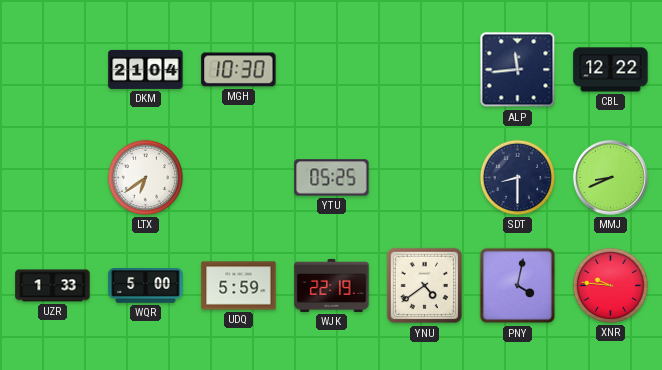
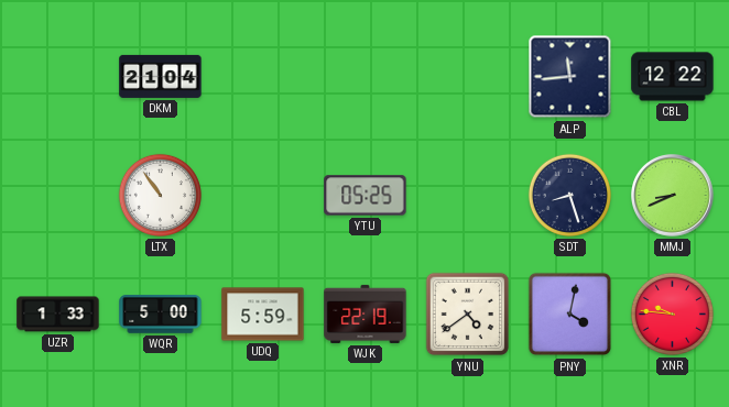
MGH: 10:30 -> none
LTX: 6:39 -> 10:54
SDT: 8:30 -> 8:27
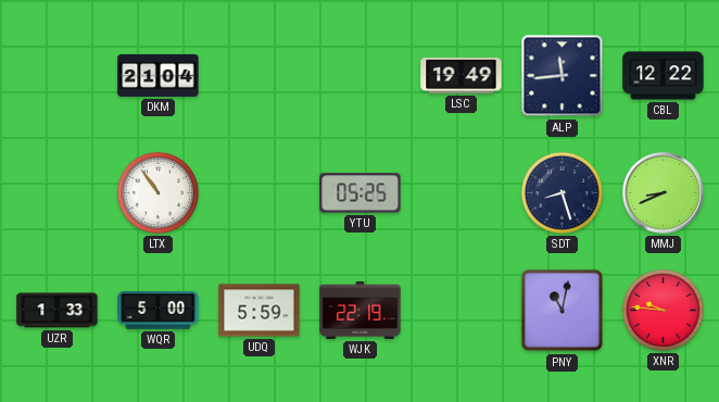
LSC: none -> 19:49
YNU: 4:39 -> none
PNY: 4:02 -> 11:02
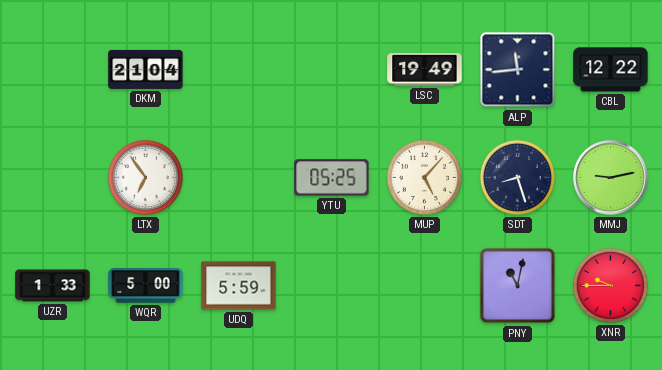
LTX: 10:54 -> 6:54
MUP: none -> 5:07
MMJ: 8:41 -> 9:13
WJK: 22:19 -> none
XNR: 9:46 -> 9:45
